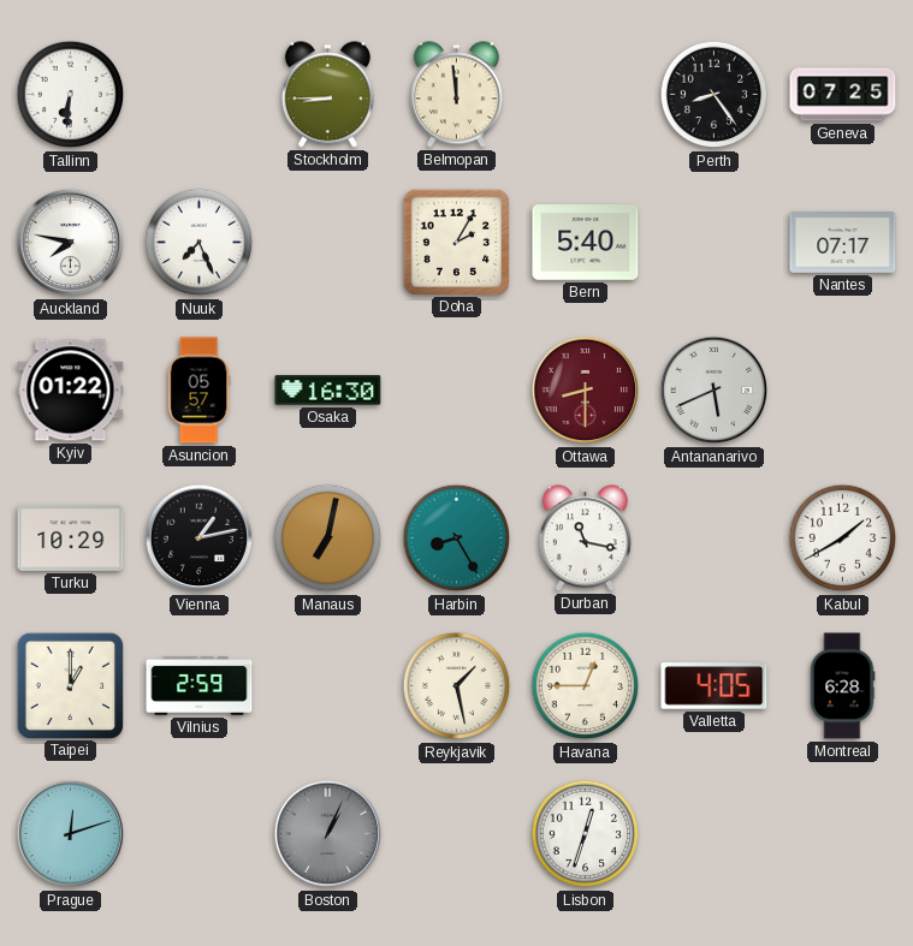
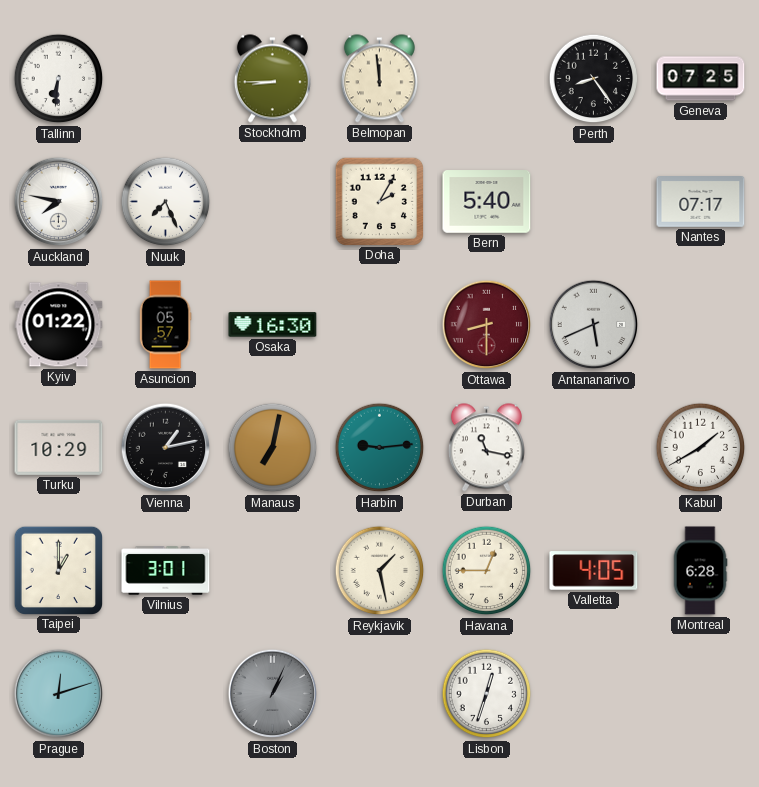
Harbin: 8:25 -> 9:14
Vilnius: 2:59 -> 3:01
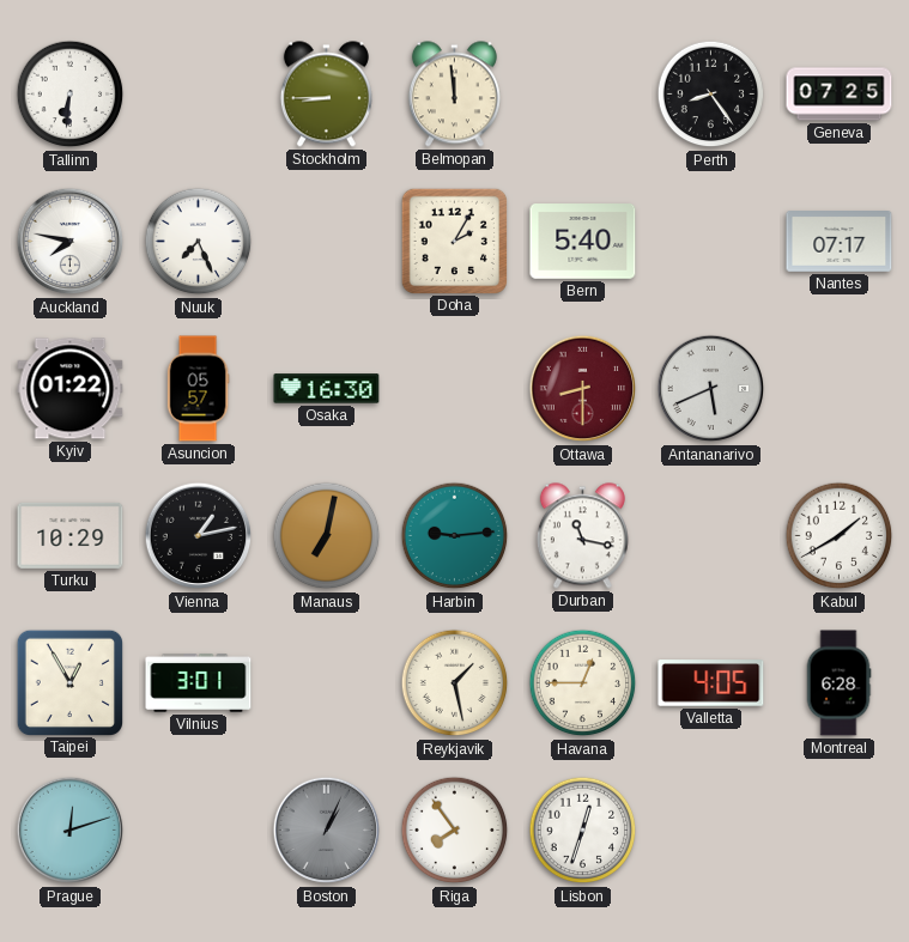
Taipei: 1:00 -> 12:55
Riga: none -> 7:54
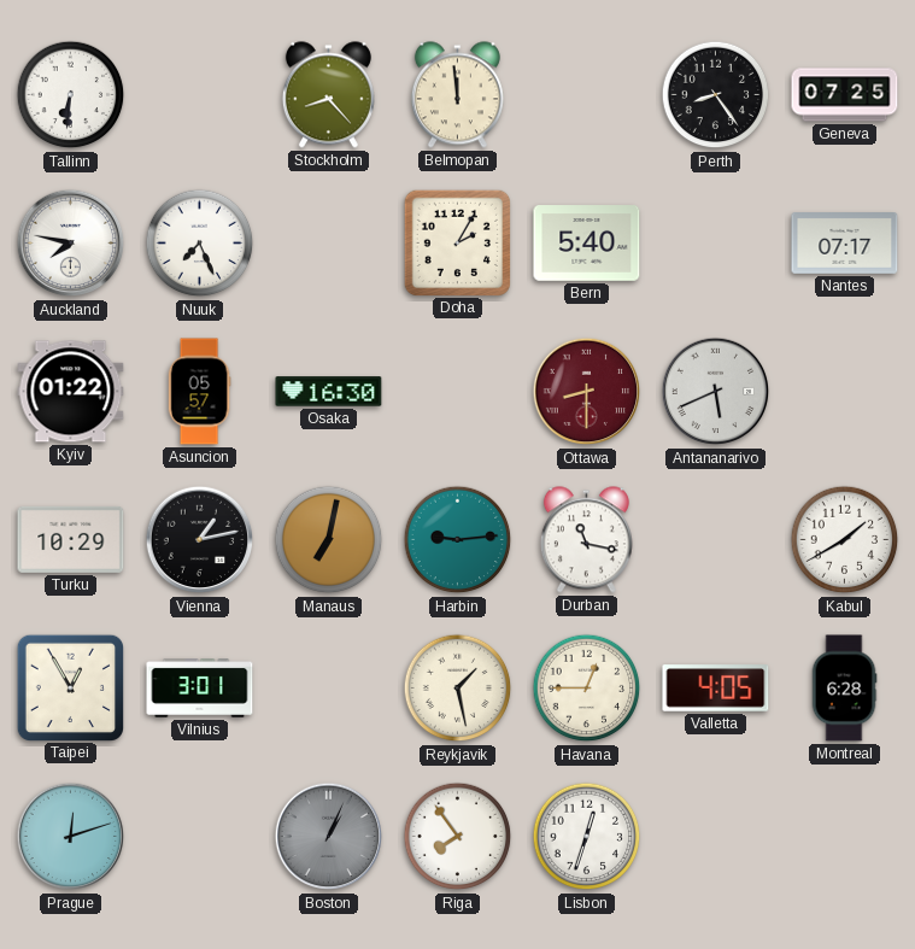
Stockholm: 8:45 -> 8:23
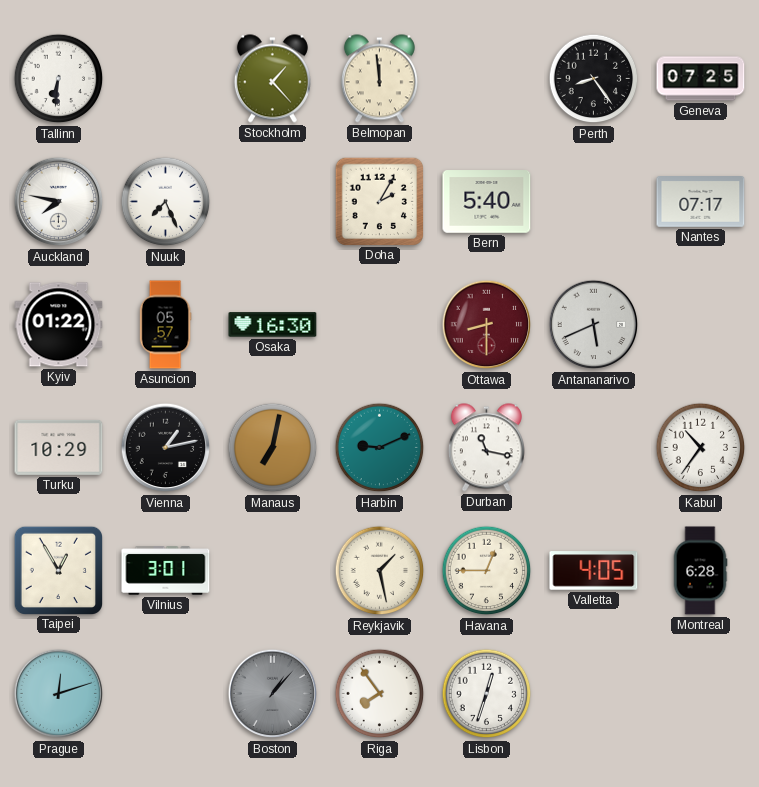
Stockholm: 8:23 -> 1:23
Harbin: 9:14 -> 9:11
Kabul: 1:40 -> 10:36
Boston: 1:04 -> 1:07
